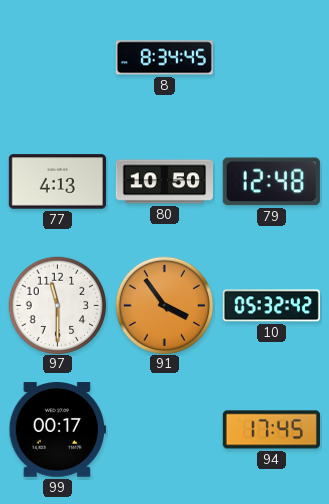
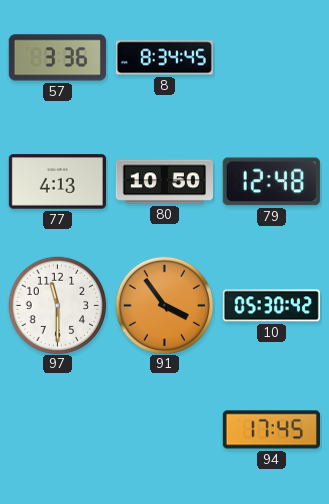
57: none -> 3:36
10: 05:32 -> 05:30
99: 00:17 -> none
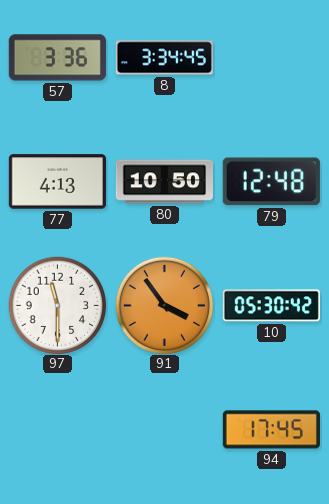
8: 8:34 -> 3:34
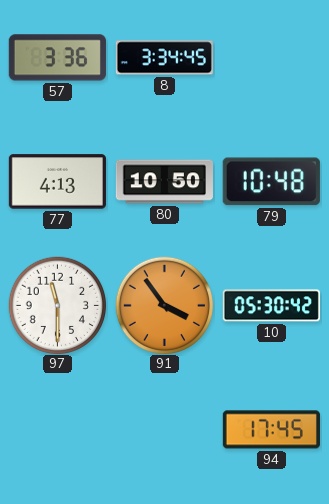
79: 12:48 -> 10:48
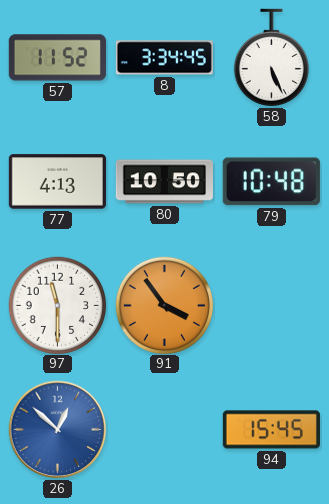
57: 3:36 -> 11:52
58: none -> 5:26
10: 05:30 -> none
26: none -> 12:52
94: 17:45 -> 15:45
